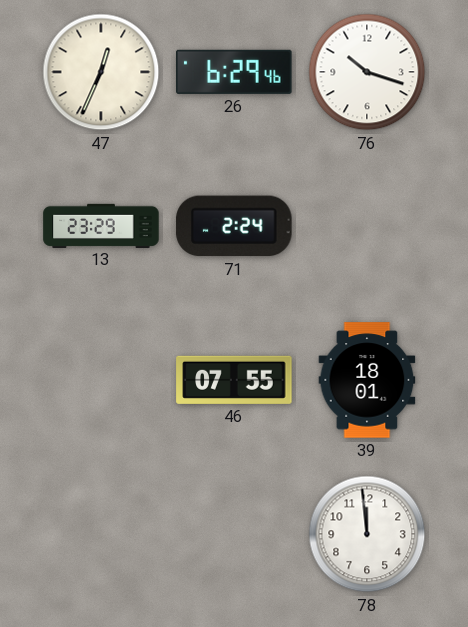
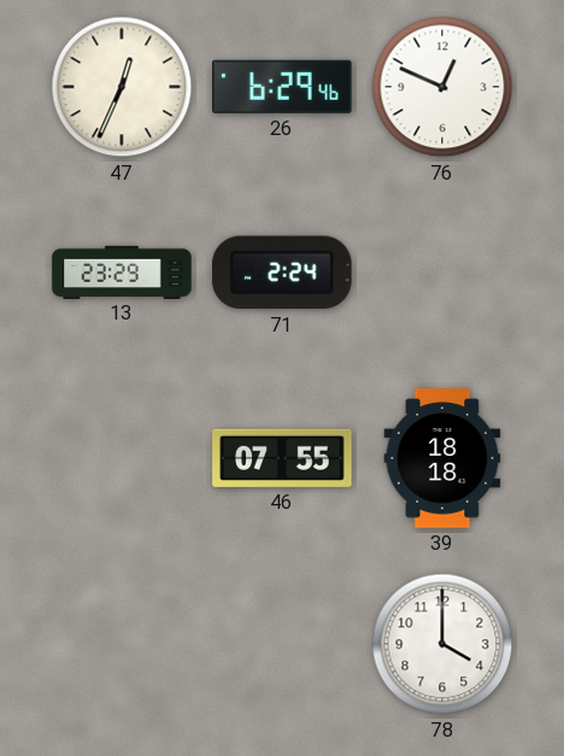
76: 10:18 -> 12:49
39: 18:01 -> 18:18
78: 11:59 -> 4:00
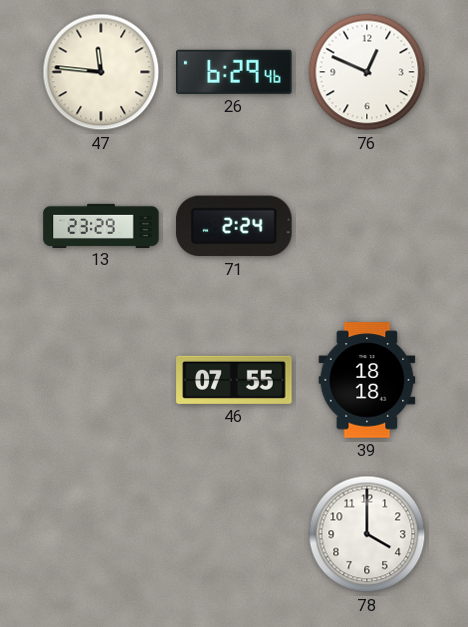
47: 12:34 -> 11:46
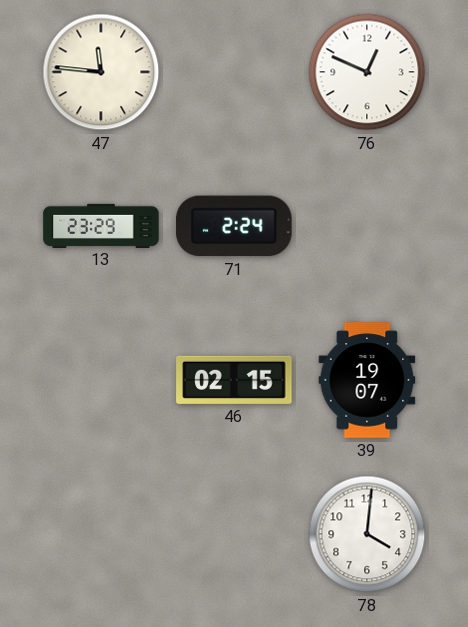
26: 6:29 -> none
46: 07:55 -> 02:15
39: 18:18 -> 19:07
78: 4:00 -> 4:01
